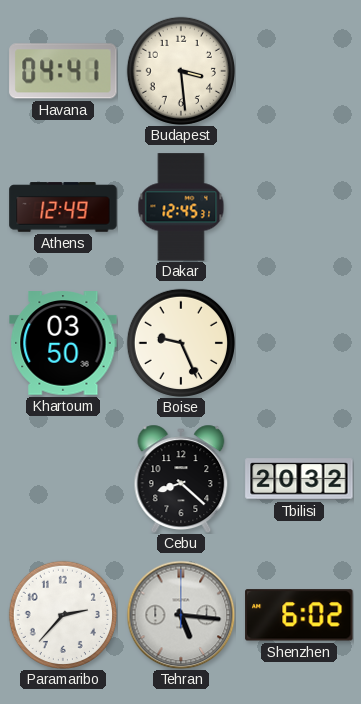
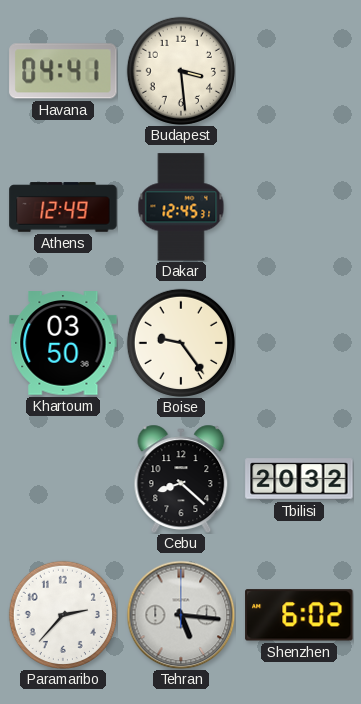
Boise: 9:26 -> 9:24
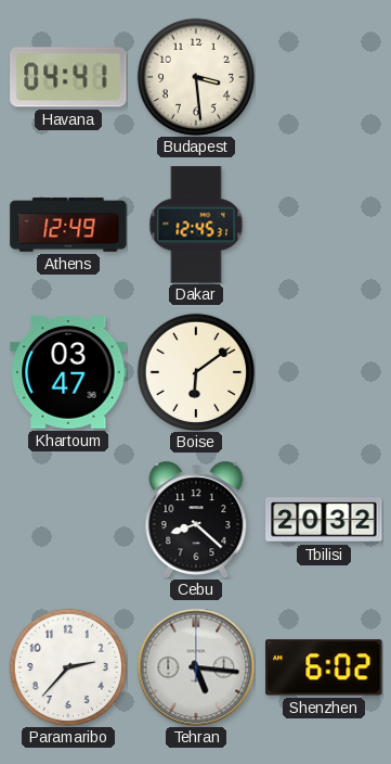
Khartoum: 03:50 -> 03:47
Boise: 9:24 -> 6:09
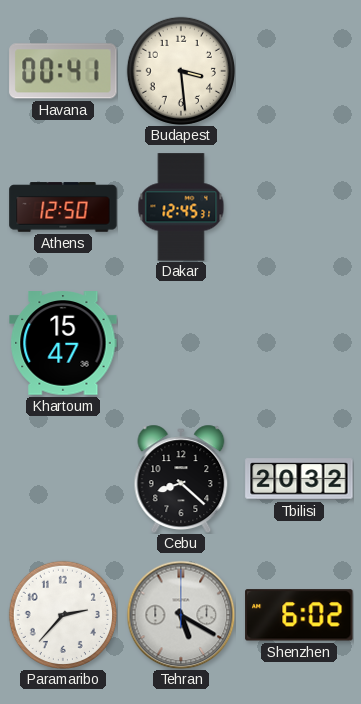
Havana: 04:41 -> 00:41
Athens: 12:49 -> 12:50
Khartoum: 03:47 -> 15:47
Boise: 6:09 -> none
Tehran: 5:16 -> 5:20
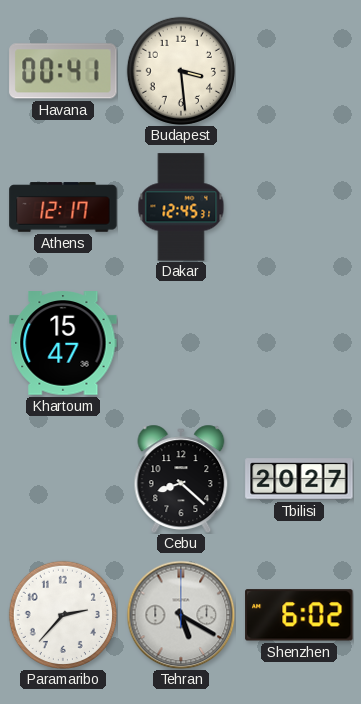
Athens: 12:50 -> 12:17
Tbilisi: 20:32 -> 20:27
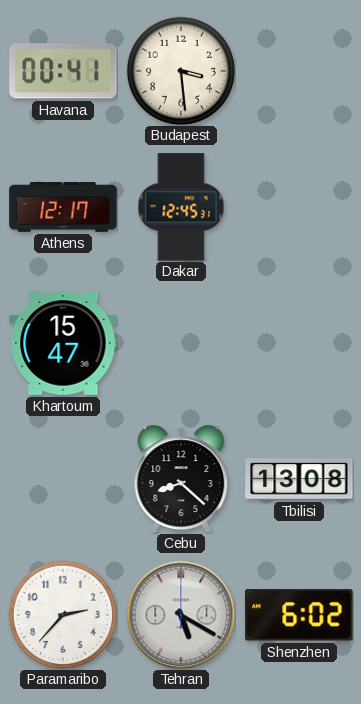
Tbilisi: 20:27 -> 13:08
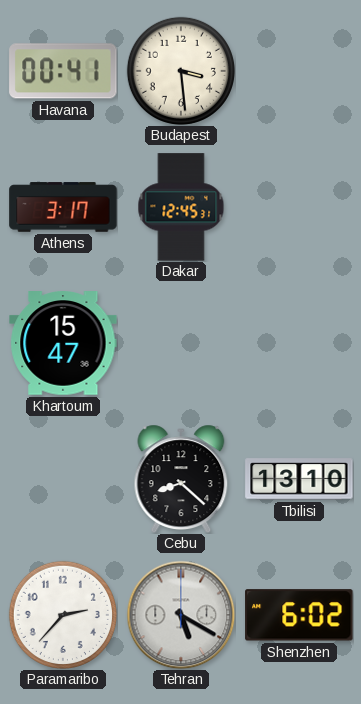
Athens: 12:17 -> 3:17
Tbilisi: 13:08 -> 13:10
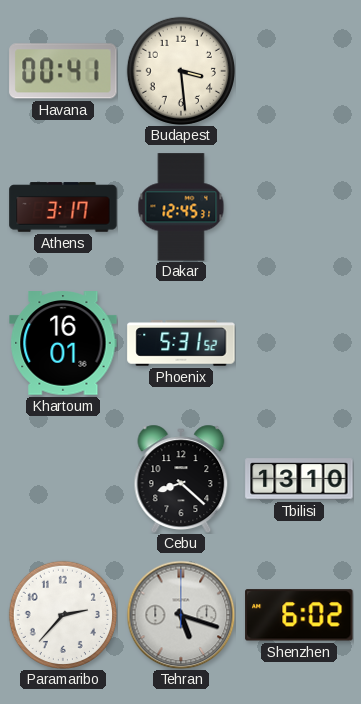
Khartoum: 15:47 -> 16:01
Phoenix: none -> 5:31
Tehran: 5:20 -> 5:18
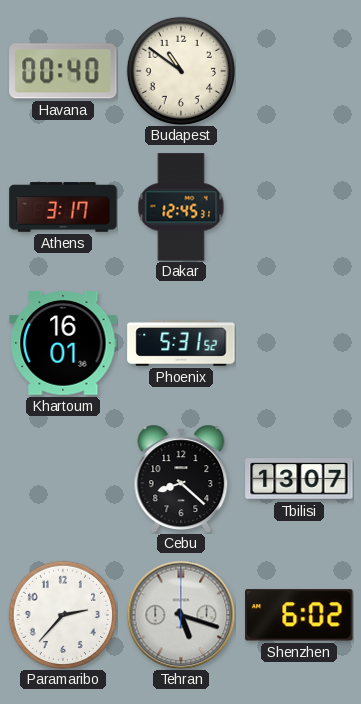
Havana: 00:41 -> 00:40
Budapest: 3:29 -> 10:51
Tbilisi: 13:10 -> 13:07
